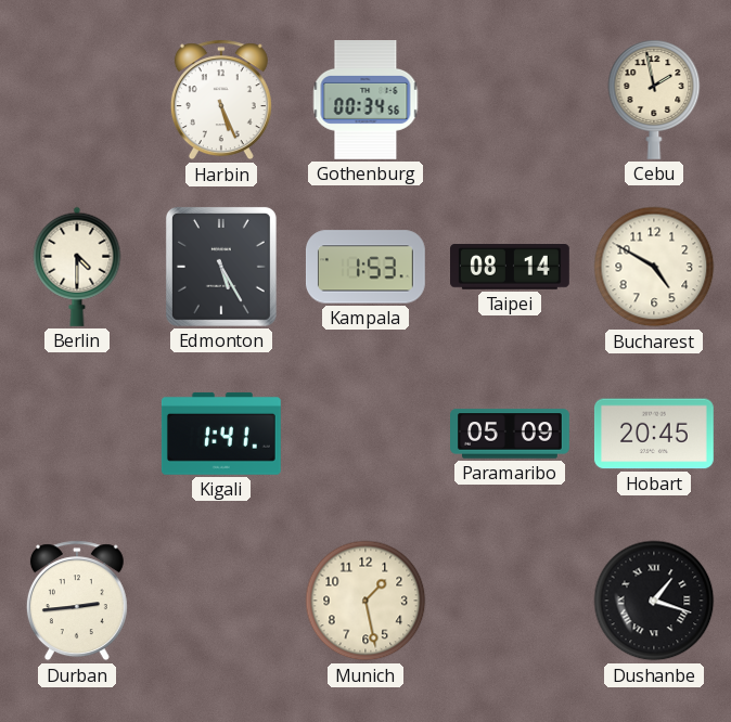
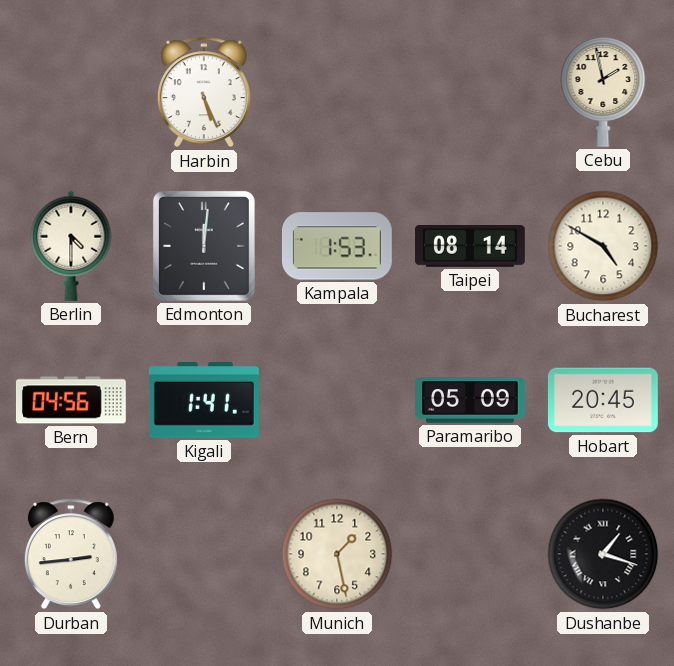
Gothenburg: 00:34 -> none
Edmonton: 5:25 -> 12:01
Bern: none -> 04:56
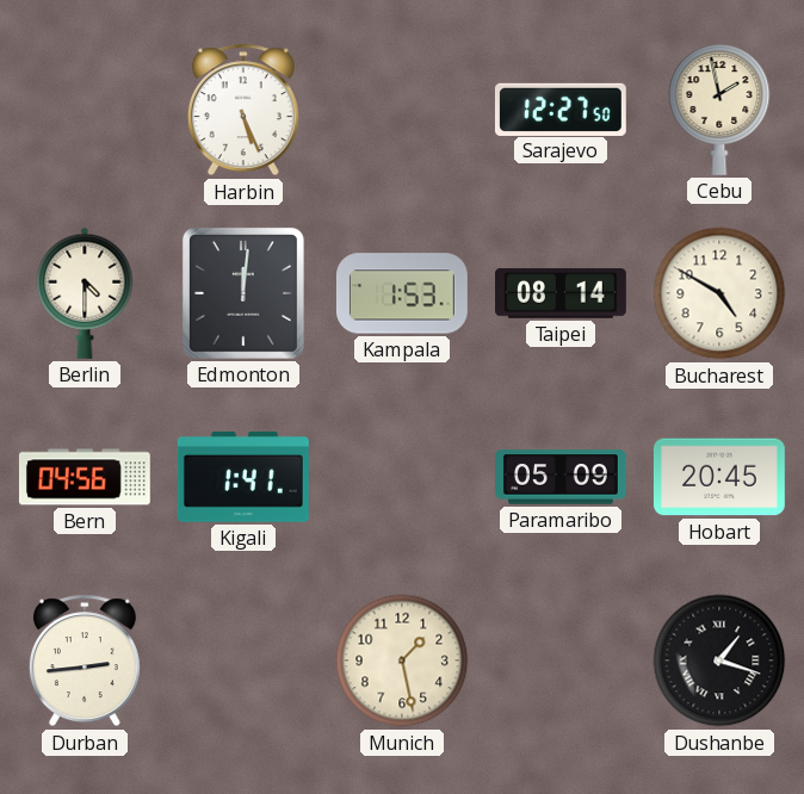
Sarajevo: none -> 12:27
